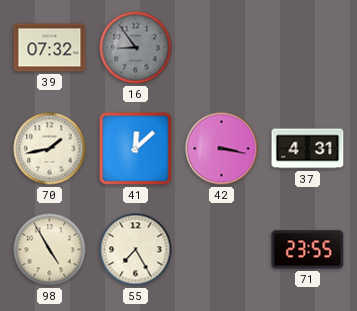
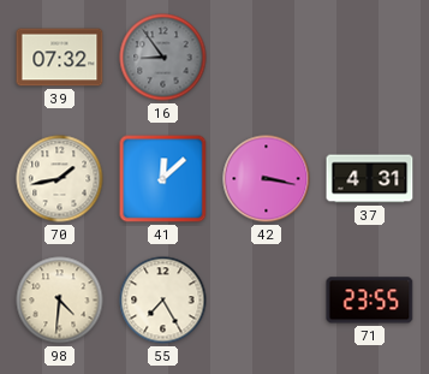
98: 4:55 -> 4:31
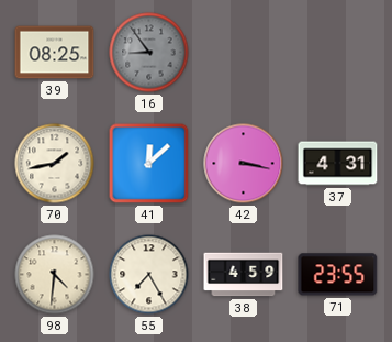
39: 07:32 -> 08:25
38: none -> 4:59
